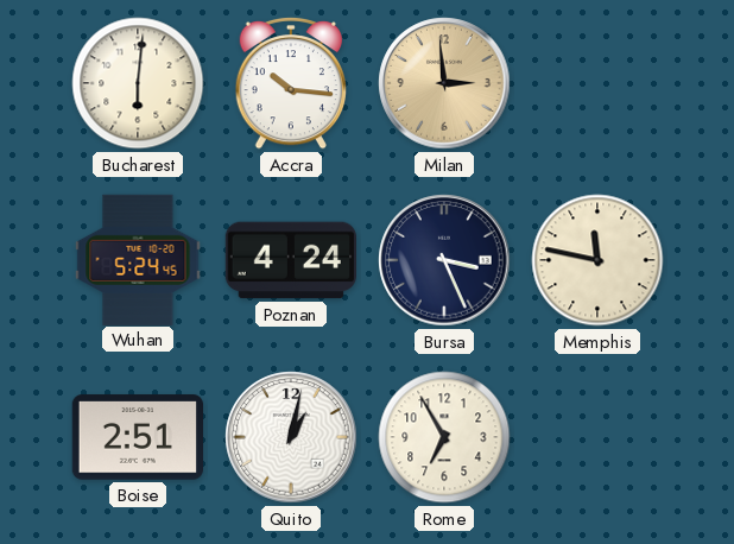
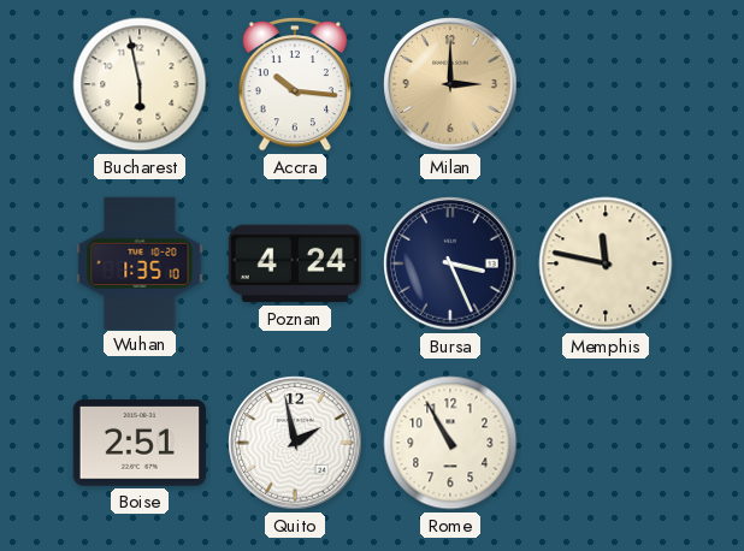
Bucharest: 6:01 -> 5:58
Milan: 2:59 -> 3:00
Wuhan: 5:24 -> 1:35
Quito: 1:02 -> 1:58
Rome: 6:55 -> 10:55
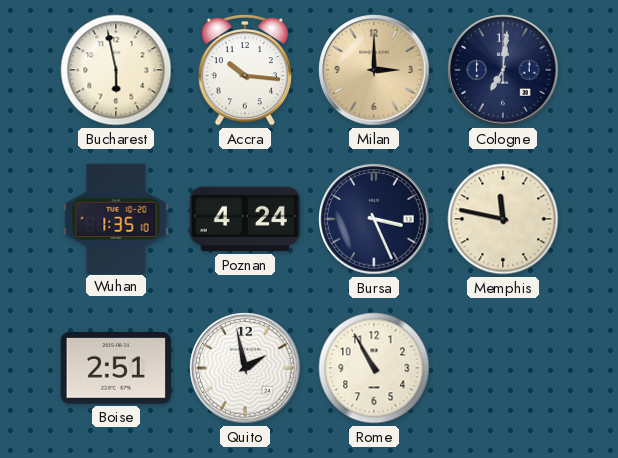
Cologne: none -> 7:01
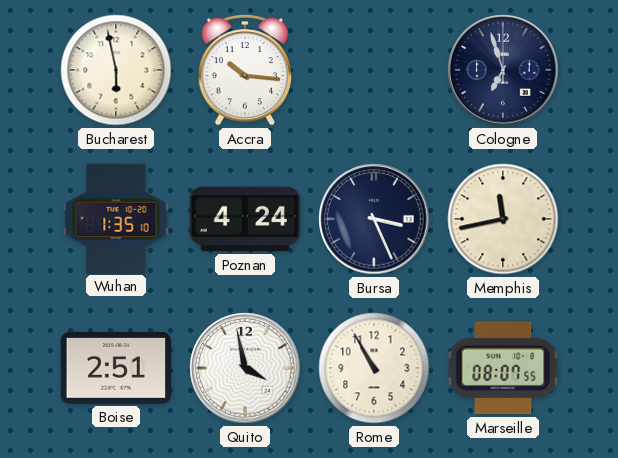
Milan: 3:00 -> none
Cologne: 7:01 -> 6:57
Memphis: 11:47 -> 11:43
Quito: 1:58 -> 3:58
Marseille: none -> 08:07
